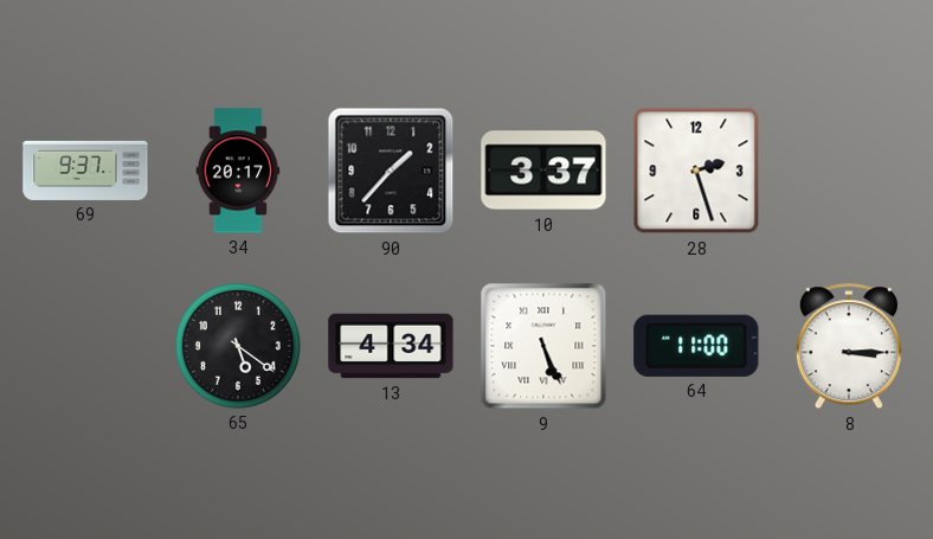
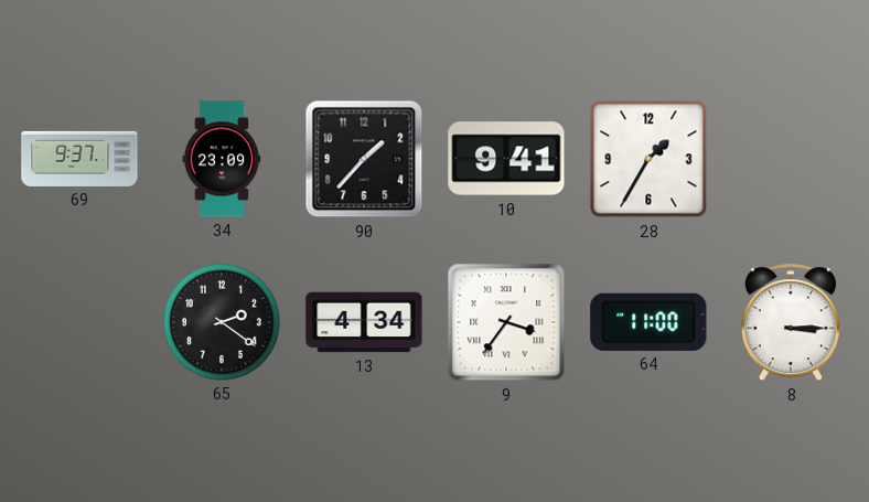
34: 20:17 -> 23:09
10: 3:37 -> 9:41
28: 2:27 -> 1:35
65: 5:21 -> 2:21
9: 5:26 -> 3:36
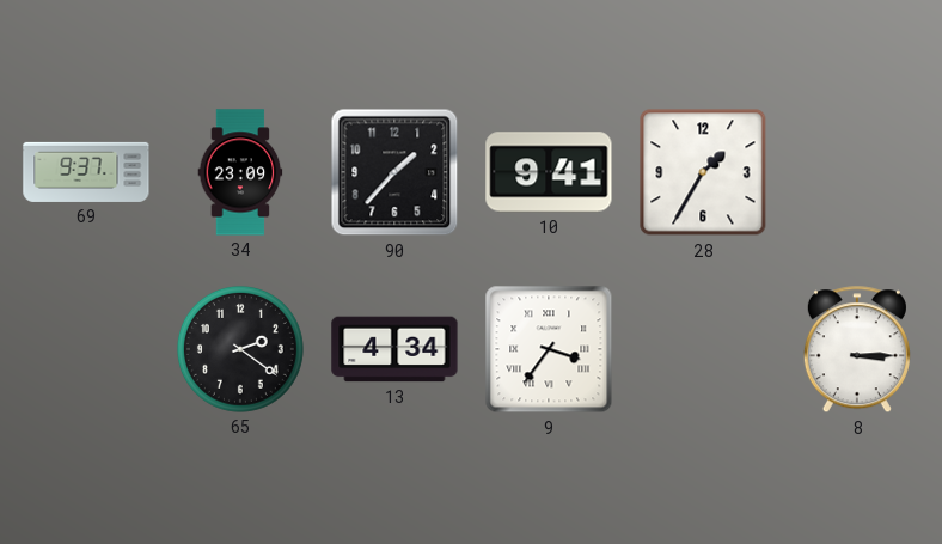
64: 11:00 -> none
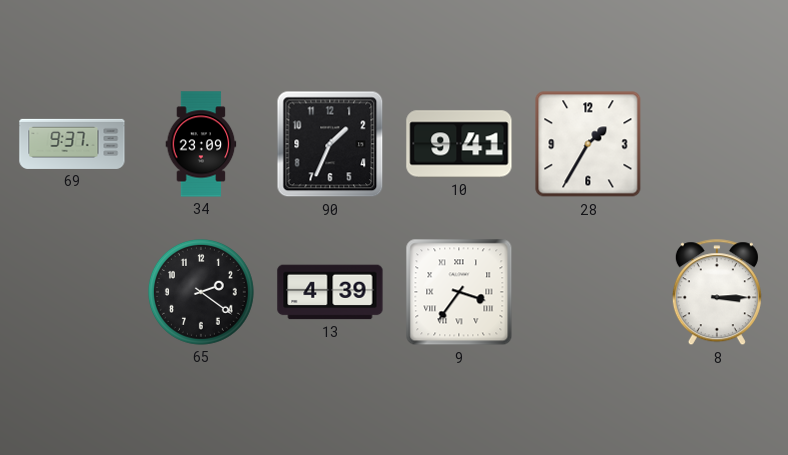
90: 1:37 -> 1:34
13: 4:34 -> 4:39
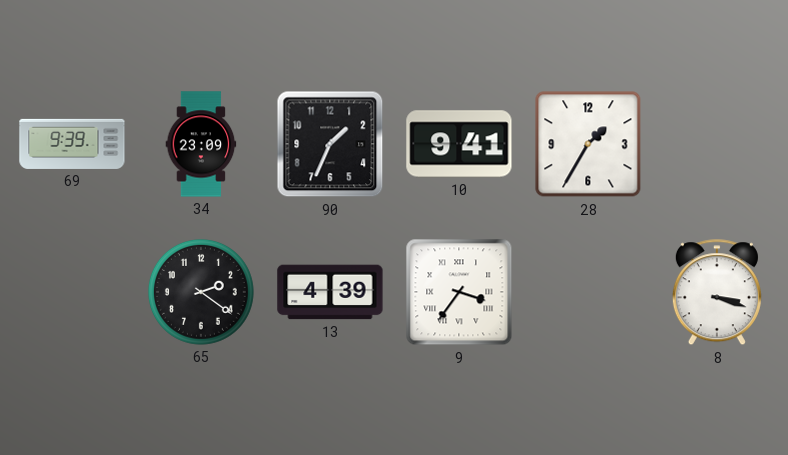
69: 9:37 -> 9:39
8: 3:15 -> 3:18
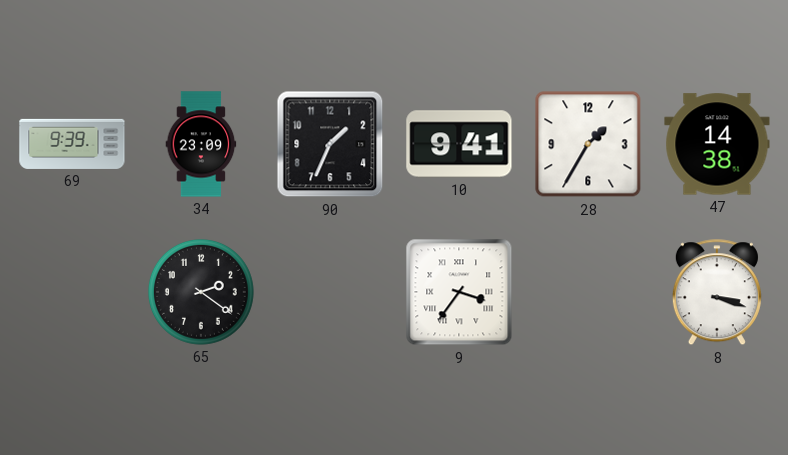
47: none -> 14:38
13: 4:39 -> none
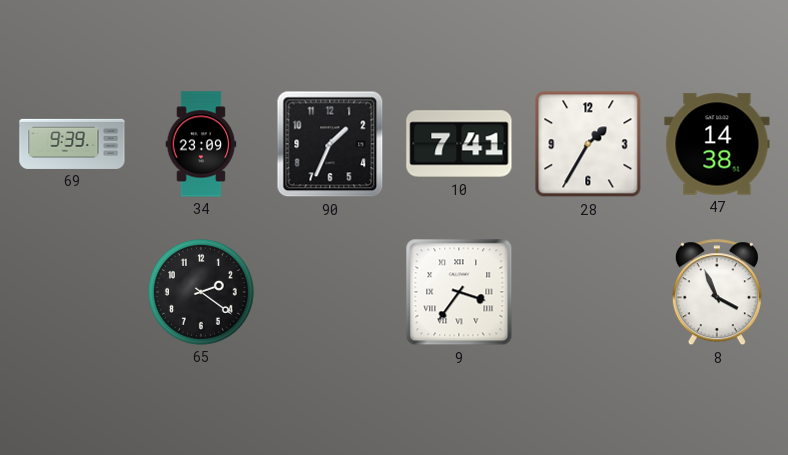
10: 9:41 -> 7:41
8: 3:18 -> 3:56
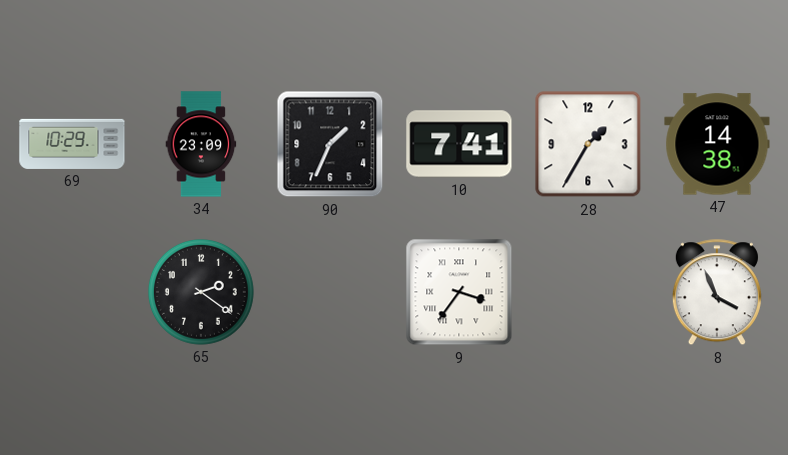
69: 9:39 -> 10:29
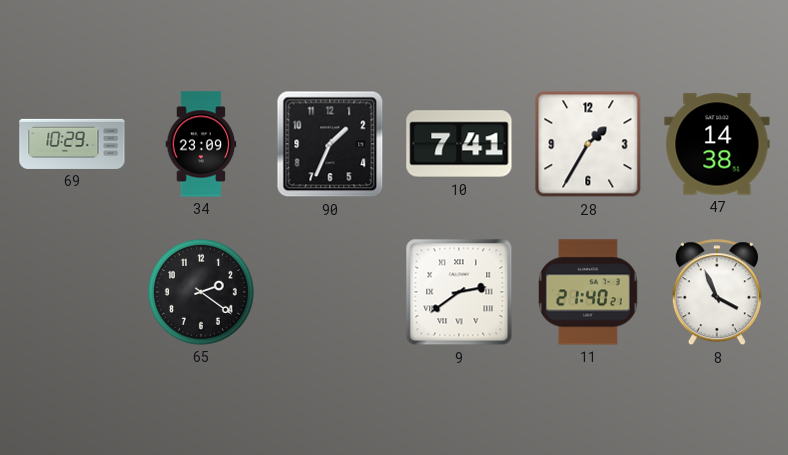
9: 3:36 -> 2:39
11: none -> 21:40
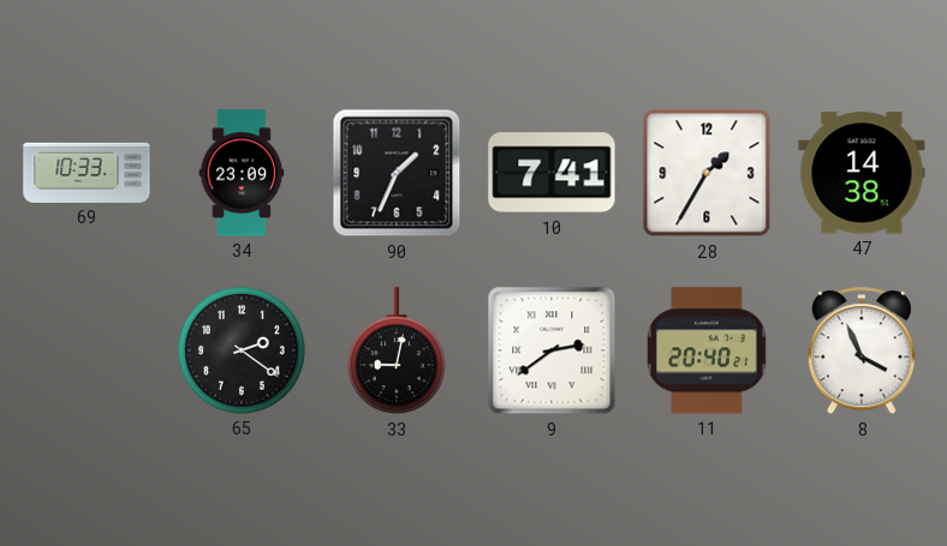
69: 10:29 -> 10:33
33: none -> 9:02
11: 21:40 -> 20:40
